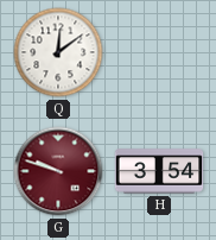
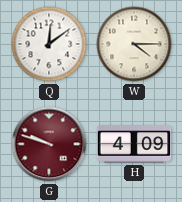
W: none -> 4:15
H: 3:54 -> 4:09
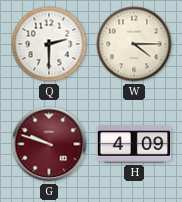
Q: 12:09 -> 2:30
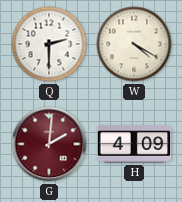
W: 4:15 -> 4:20
G: 9:48 -> 2:01
